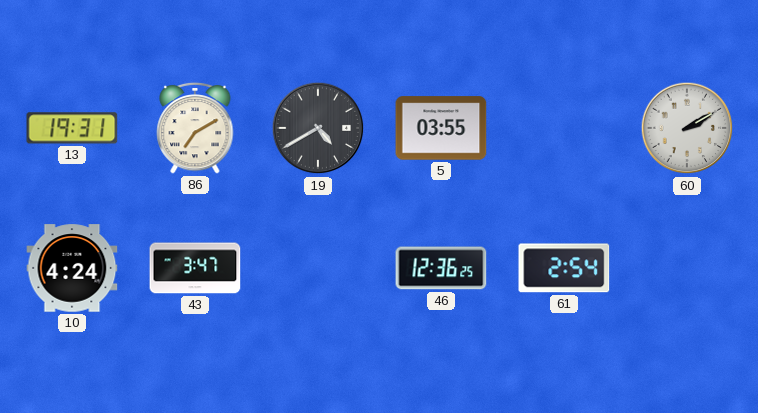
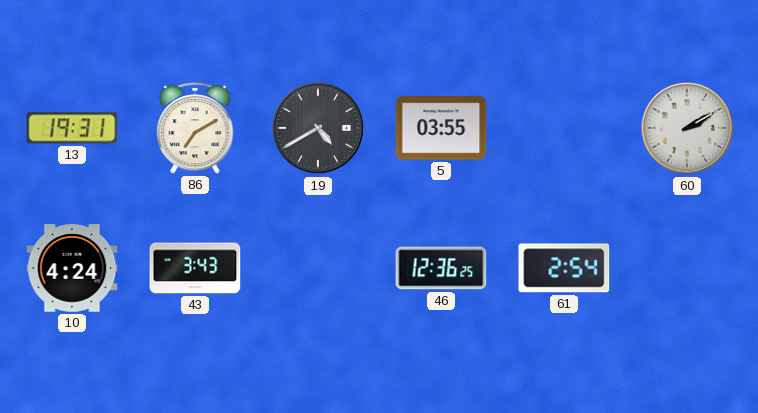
43: 3:47 -> 3:43
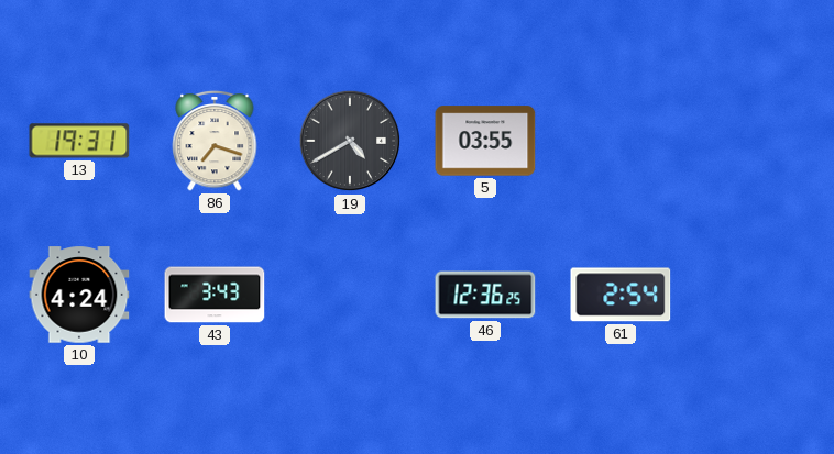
86: 7:10 -> 7:18
60: 2:10 -> none
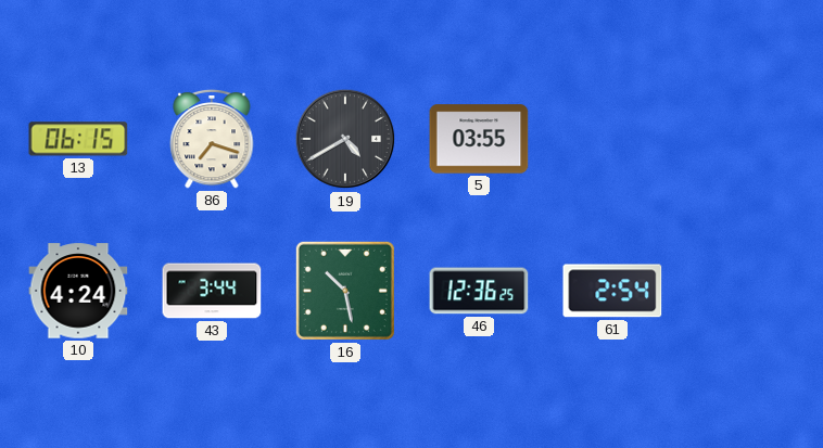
13: 19:31 -> 06:15
43: 3:43 -> 3:44
16: none -> 10:28
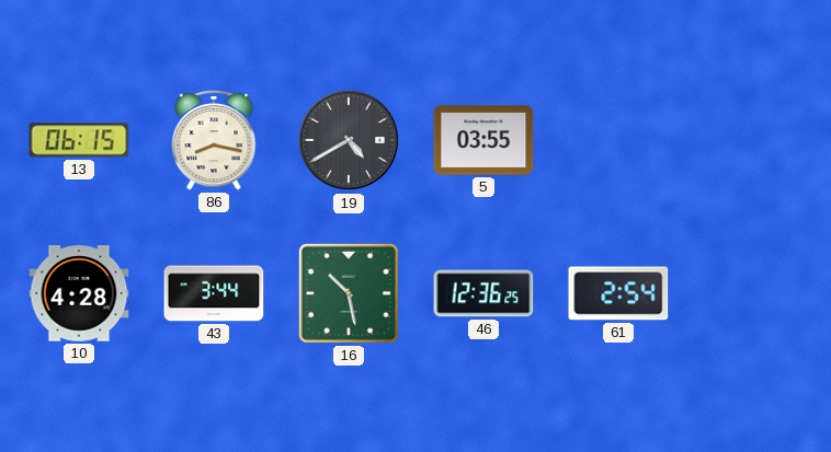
86: 7:18 -> 8:17
10: 4:24 -> 4:28
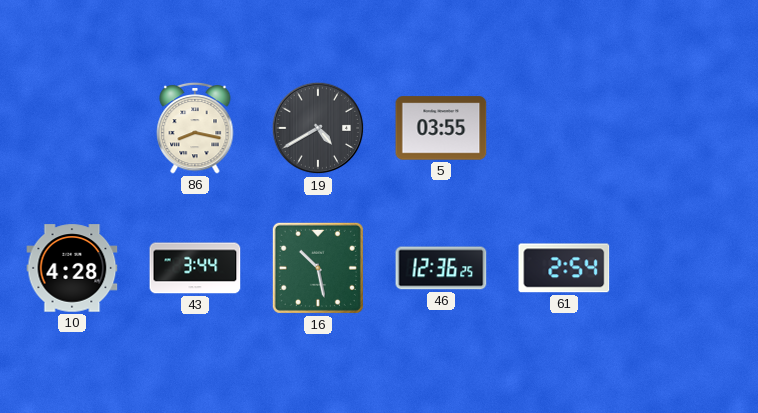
13: 06:15 -> none
